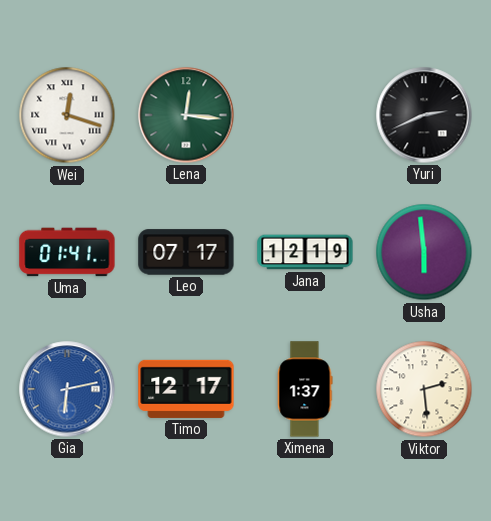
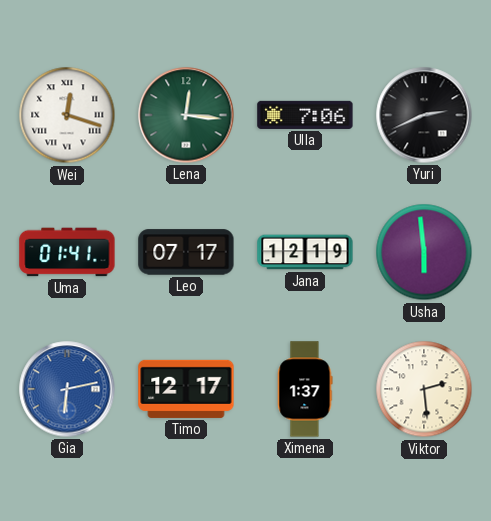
Ulla: none -> 7:06
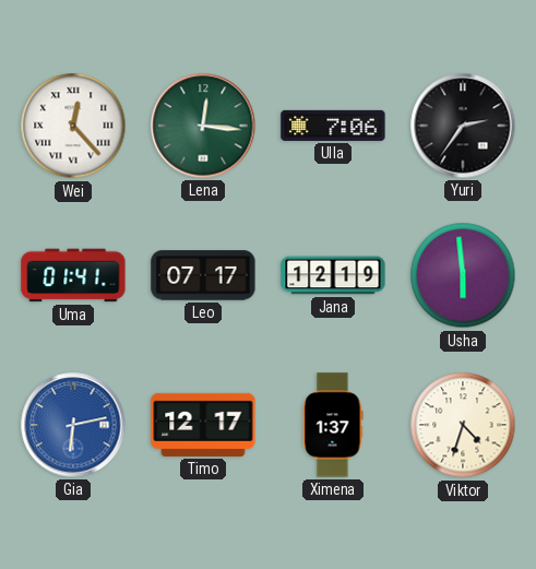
Wei: 12:18 -> 12:23
Yuri: 2:41 -> 2:36
Viktor: 2:29 -> 4:33
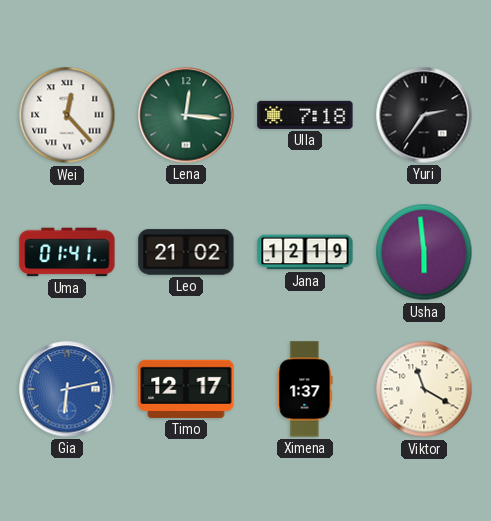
Ulla: 7:06 -> 7:18
Leo: 07:17 -> 21:02
Viktor: 4:33 -> 11:20
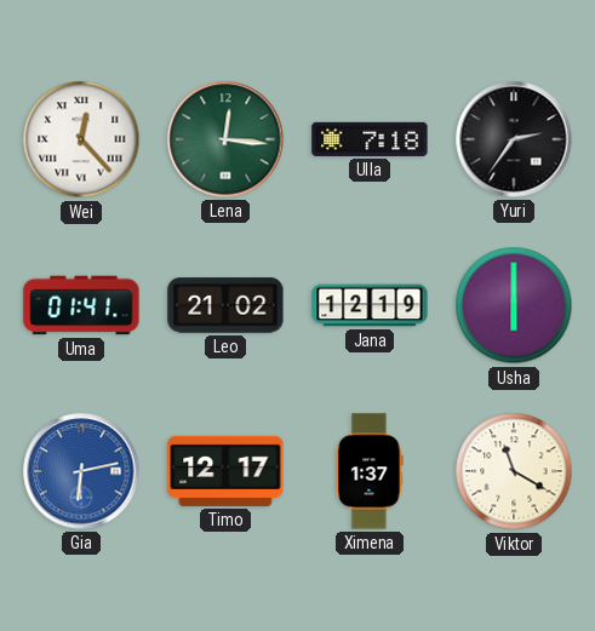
Usha: 5:59 -> 6:00
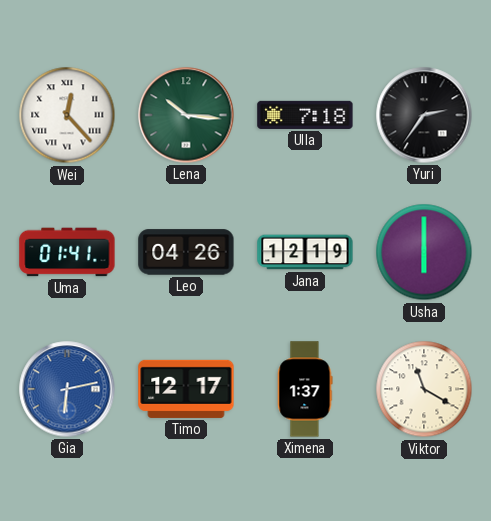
Lena: 12:16 -> 10:16
Leo: 21:02 -> 04:26
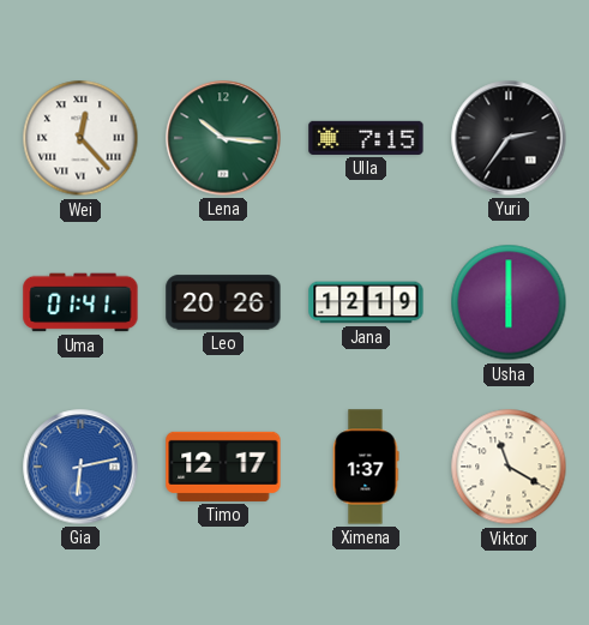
Ulla: 7:18 -> 7:15
Leo: 04:26 -> 20:26
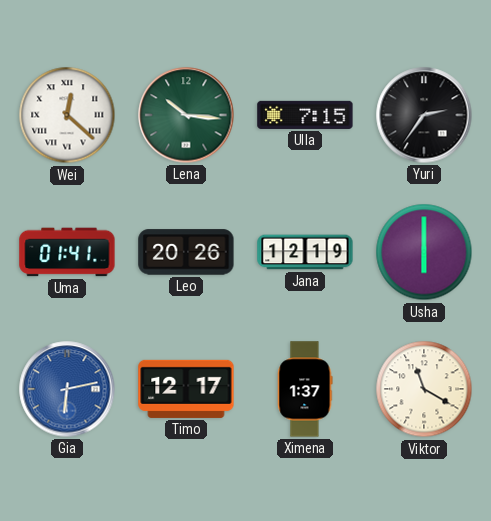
Wei: 12:23 -> 12:22
